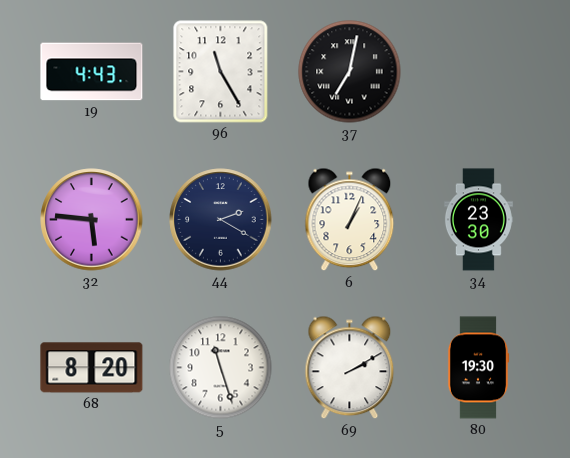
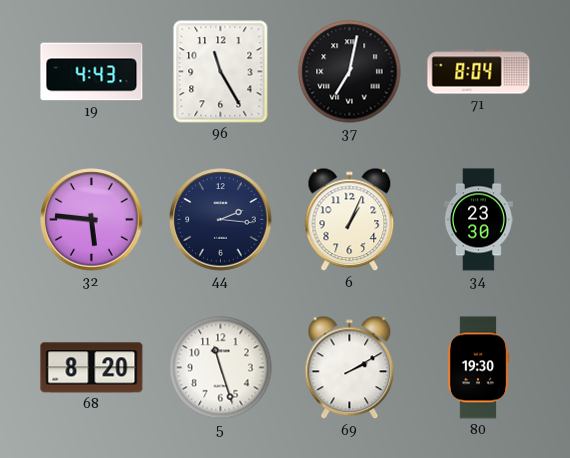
71: none -> 8:04
44: 2:20 -> 2:16
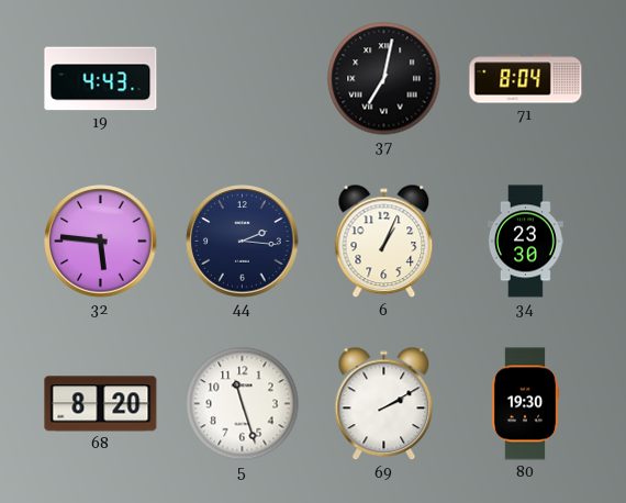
96: 11:25 -> none
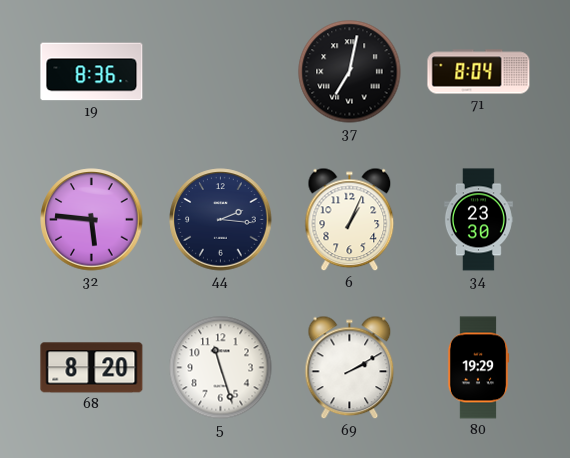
19: 4:43 -> 8:36
80: 19:30 -> 19:29
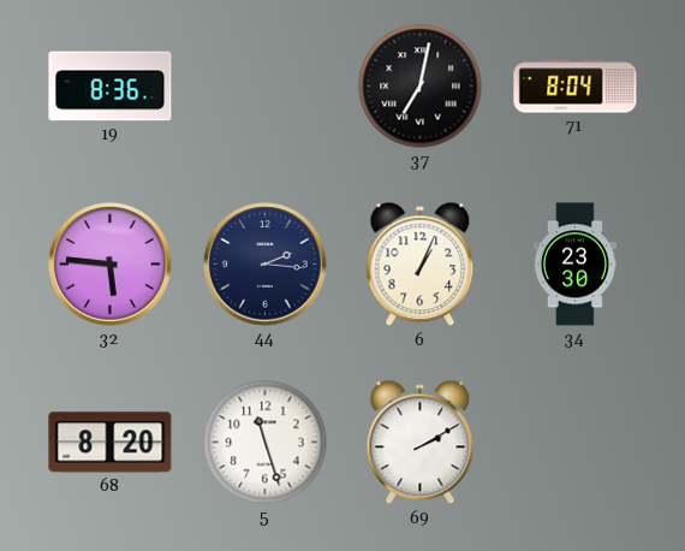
80: 19:29 -> none
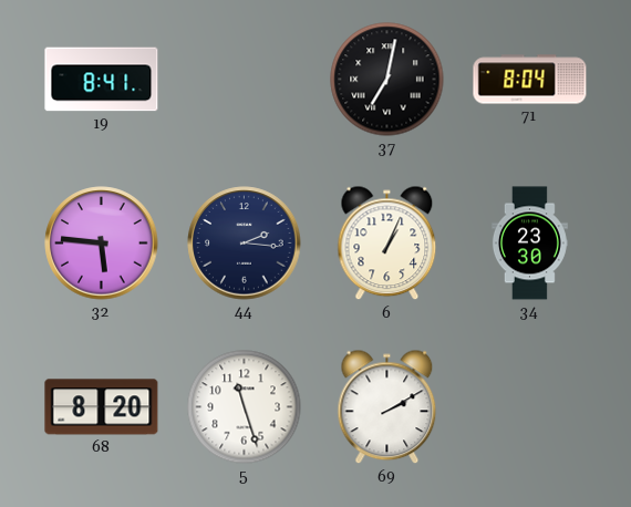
19: 8:36 -> 8:41
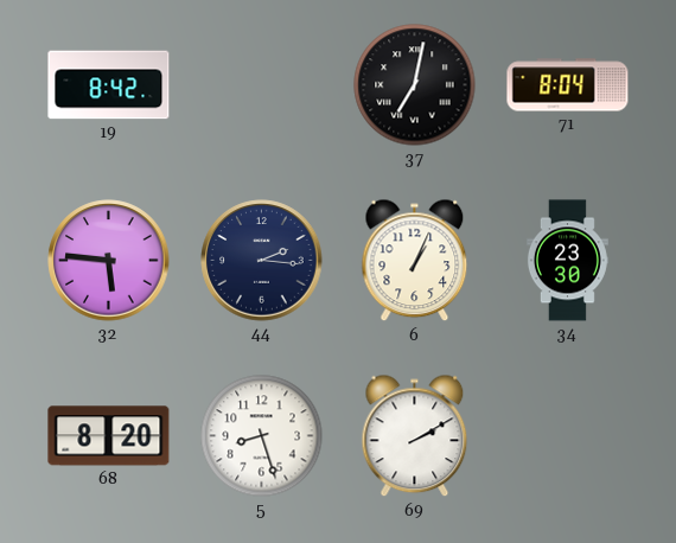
19: 8:41 -> 8:42
5: 11:27 -> 8:27
